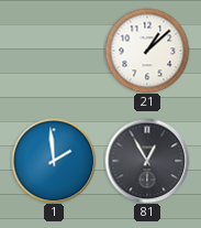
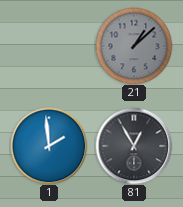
21 dial: white -> grey
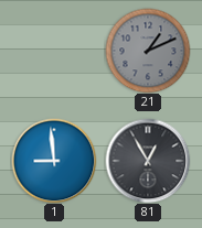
21: 1:08 -> 1:11
1: 1:59 -> 8:59
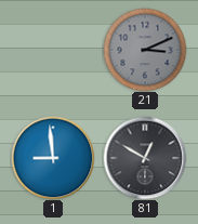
21: 1:11 -> 3:11
81: 12:55 -> 12:50
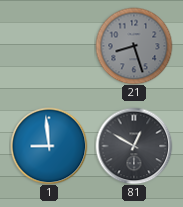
21: 3:11 -> 8:27
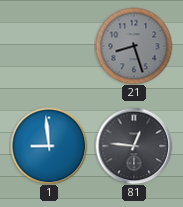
81: 12:50 -> 12:46
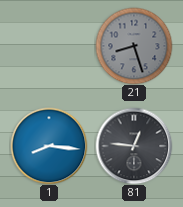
1: 8:59 -> 8:16
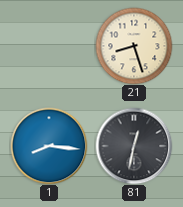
21 dial: grey -> cream
81: 12:46 -> 12:32
